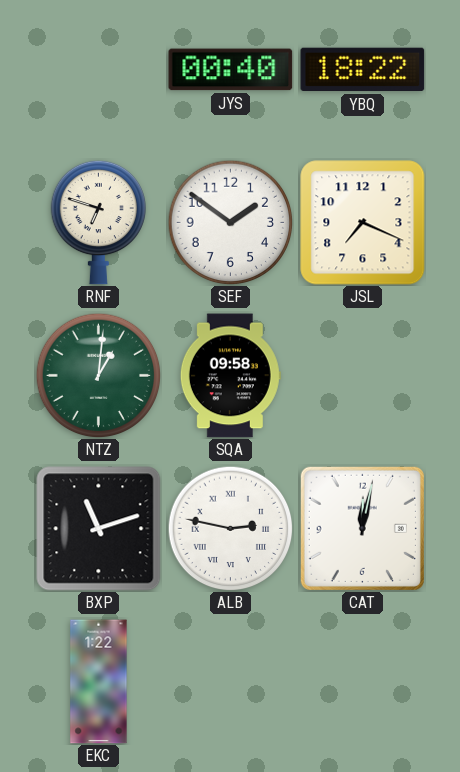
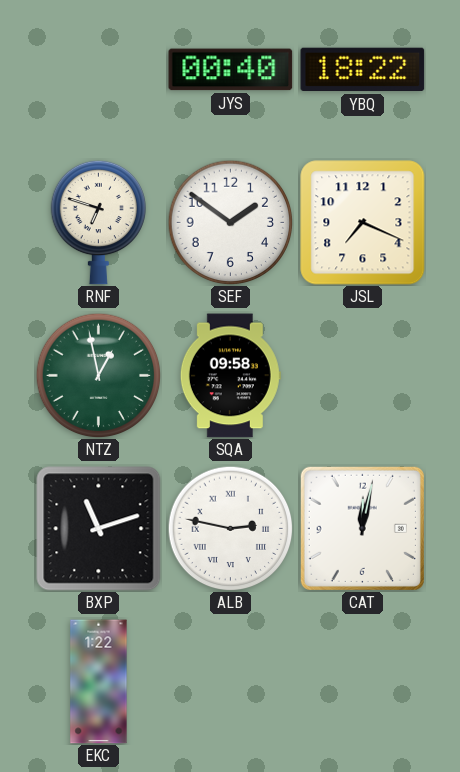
NTZ: 1:01 -> 12:58
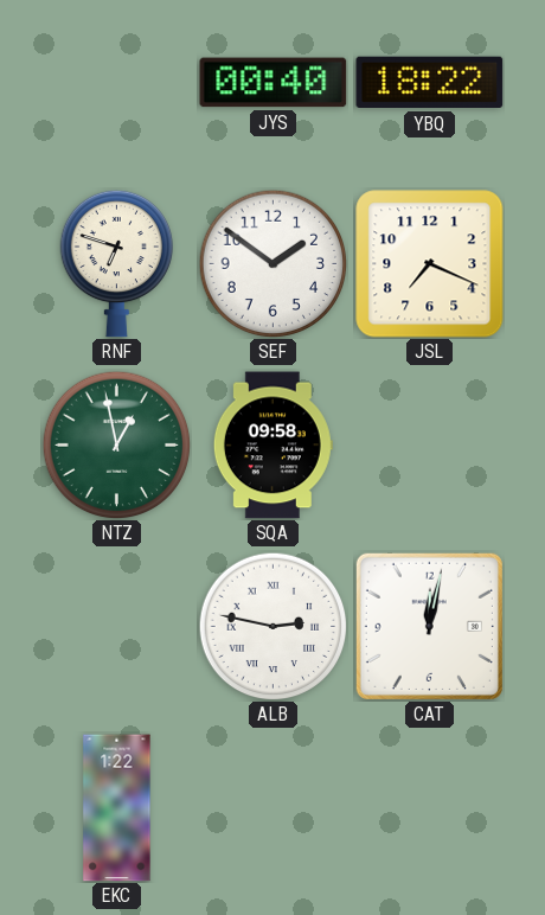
BXP: 11:12 -> none
